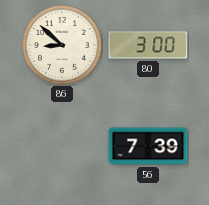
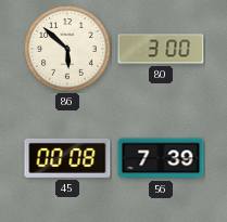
86: 8:52 -> 5:52
45: none -> 00:08
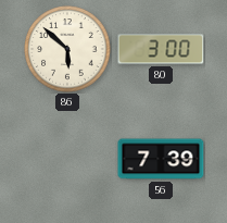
45: 00:08 -> none
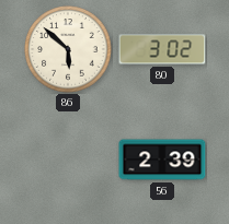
80: 3:00 -> 3:02
56: 7:39 -> 2:39
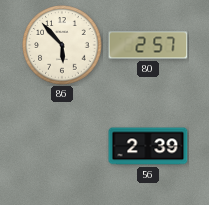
86: 5:52 -> 5:53
80: 3:02 -> 2:57
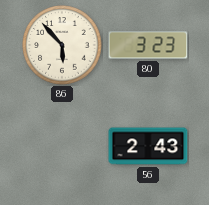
80: 2:57 -> 3:23
56: 2:39 -> 2:43
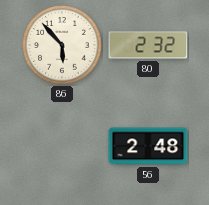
80: 3:23 -> 2:32
56: 2:43 -> 2:48
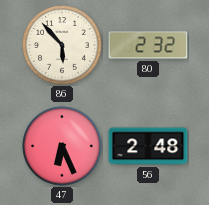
47: none -> 6:26
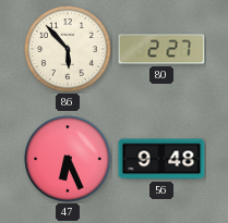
80: 2:32 -> 2:27
56: 2:48 -> 9:48
